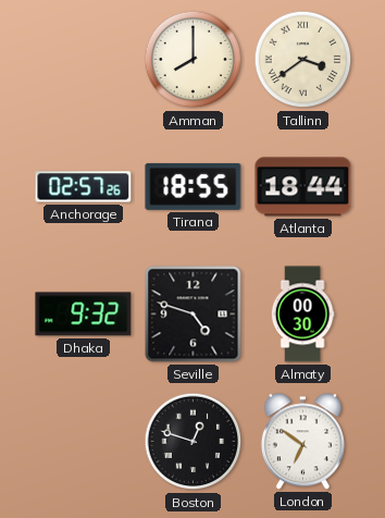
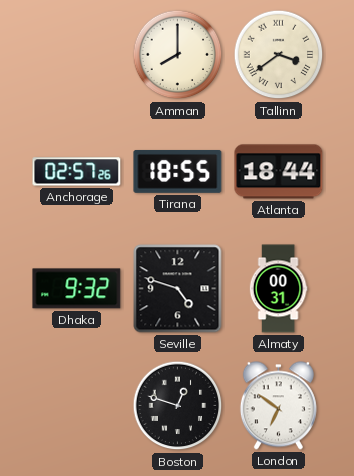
Almaty: 00:30 -> 00:31
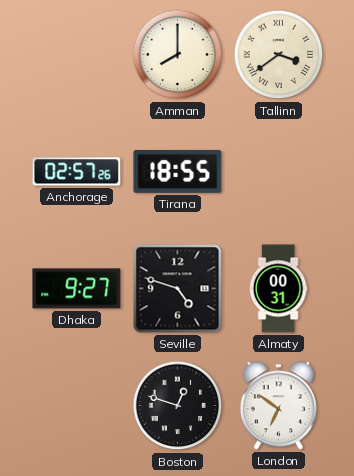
Atlanta: 18:44 -> none
Dhaka: 9:32 -> 9:27
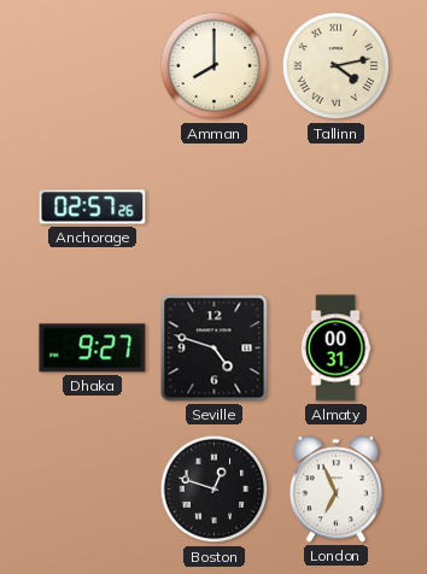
Tallinn: 3:39 -> 4:13
Tirana: 18:55 -> none
London: 6:51 -> 6:56
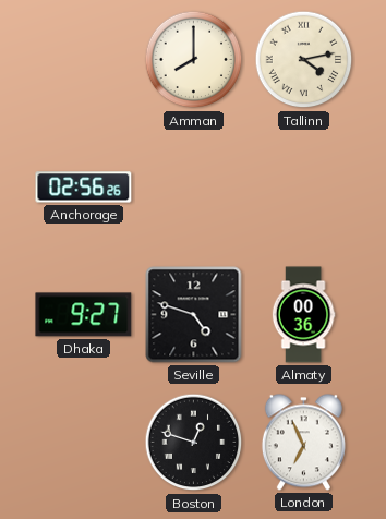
Anchorage: 02:57 -> 02:56
Almaty: 00:31 -> 00:36
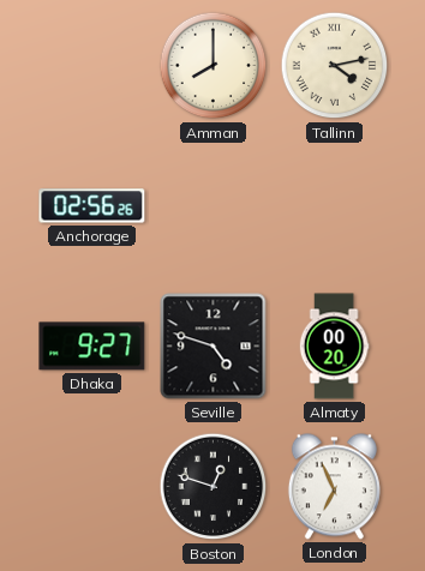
Almaty: 00:36 -> 00:20
